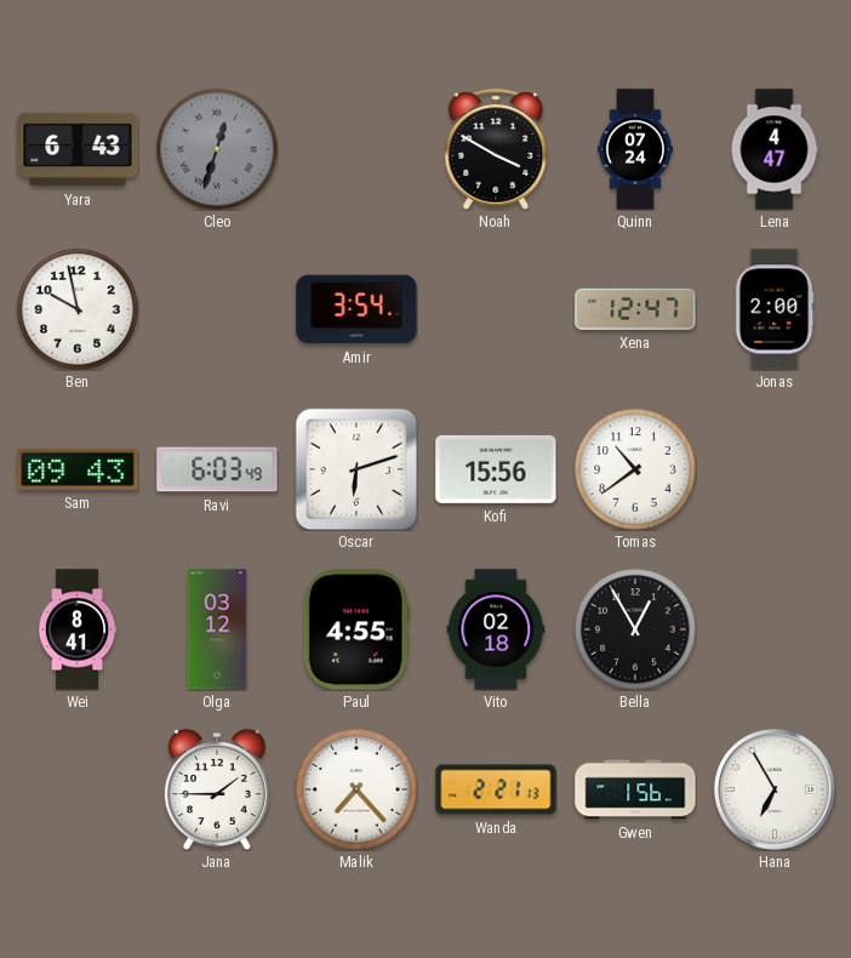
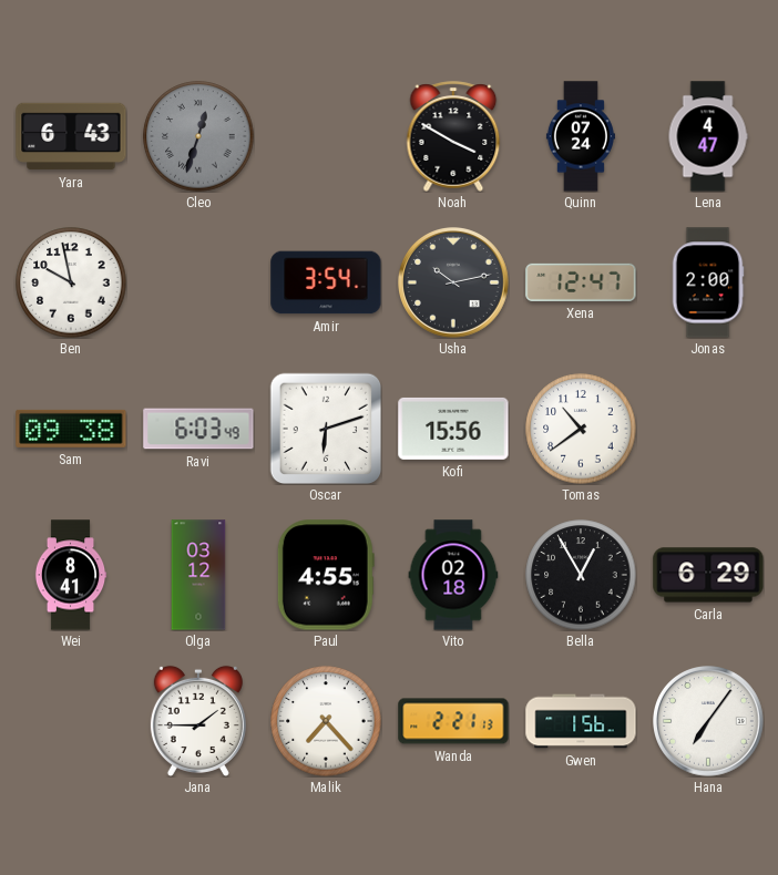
Usha: none -> 10:13
Sam: 09:43 -> 09:38
Carla: none -> 6:29
Hana: 6:55 -> 7:06
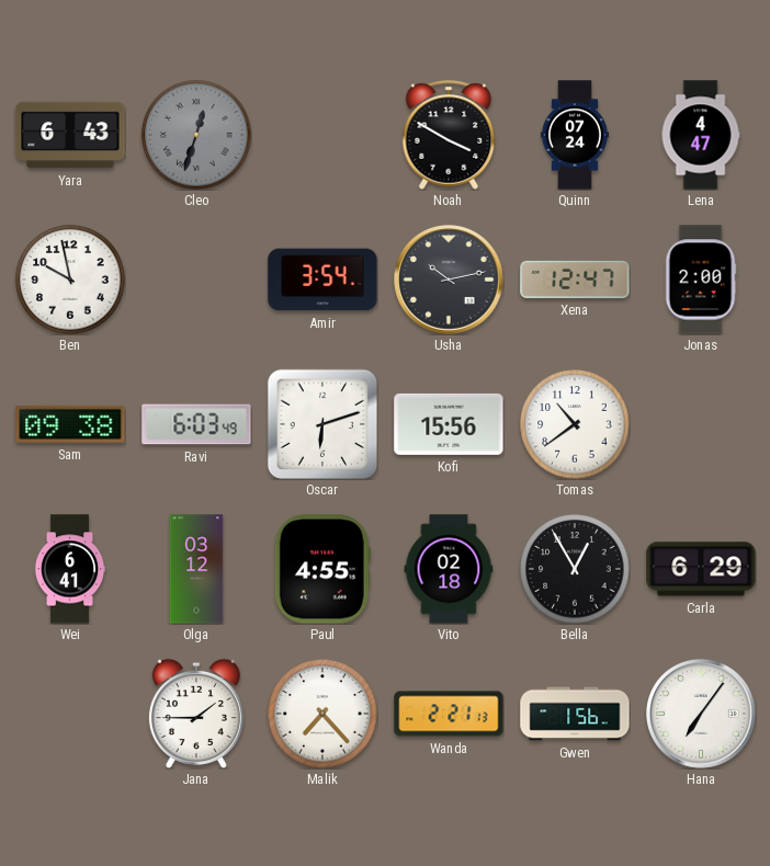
Wei: 8:41 -> 6:41
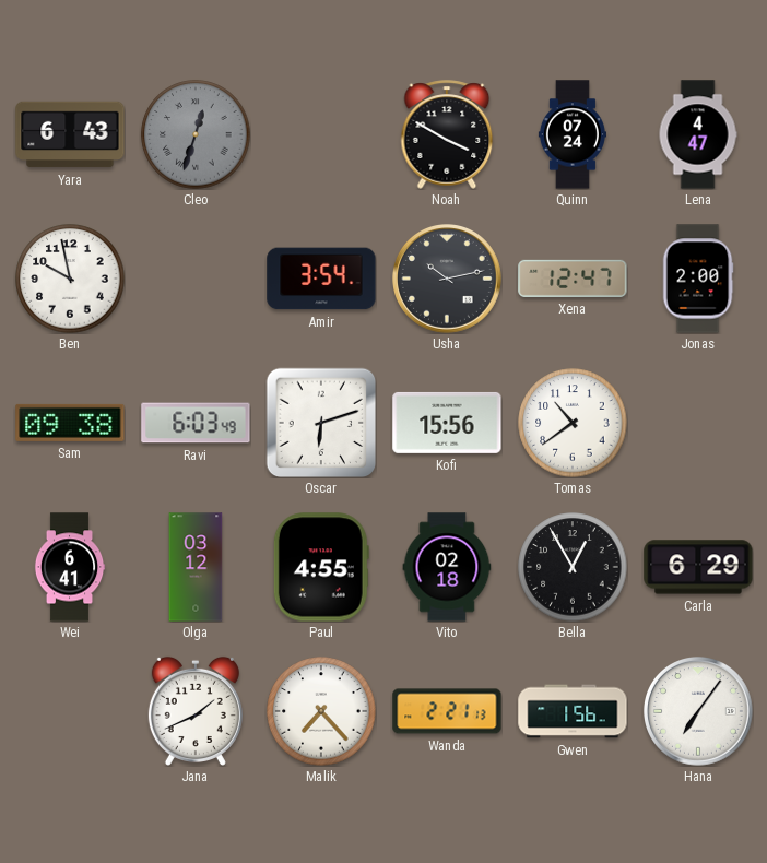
Jana: 1:45 -> 1:41
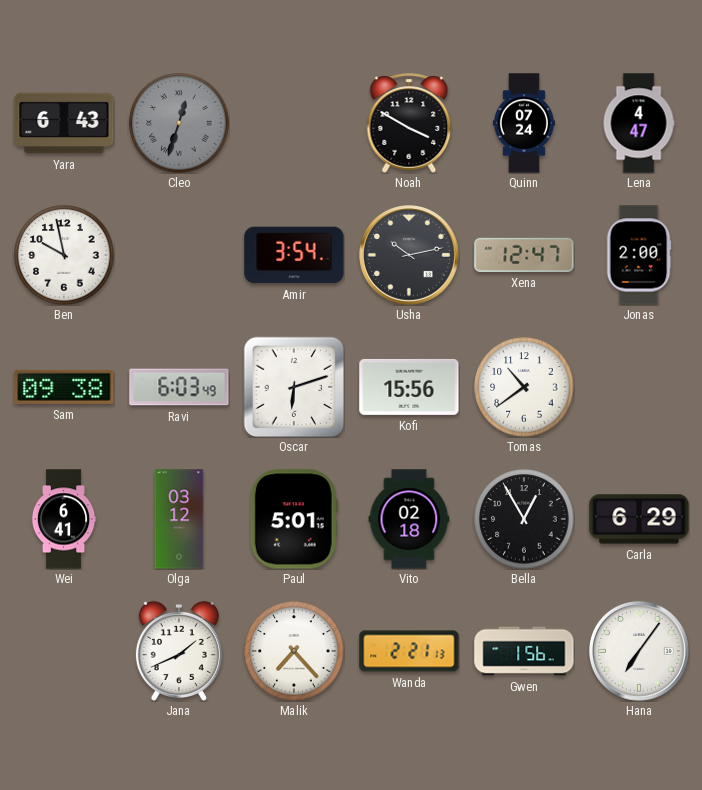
Paul: 4:55 -> 5:01
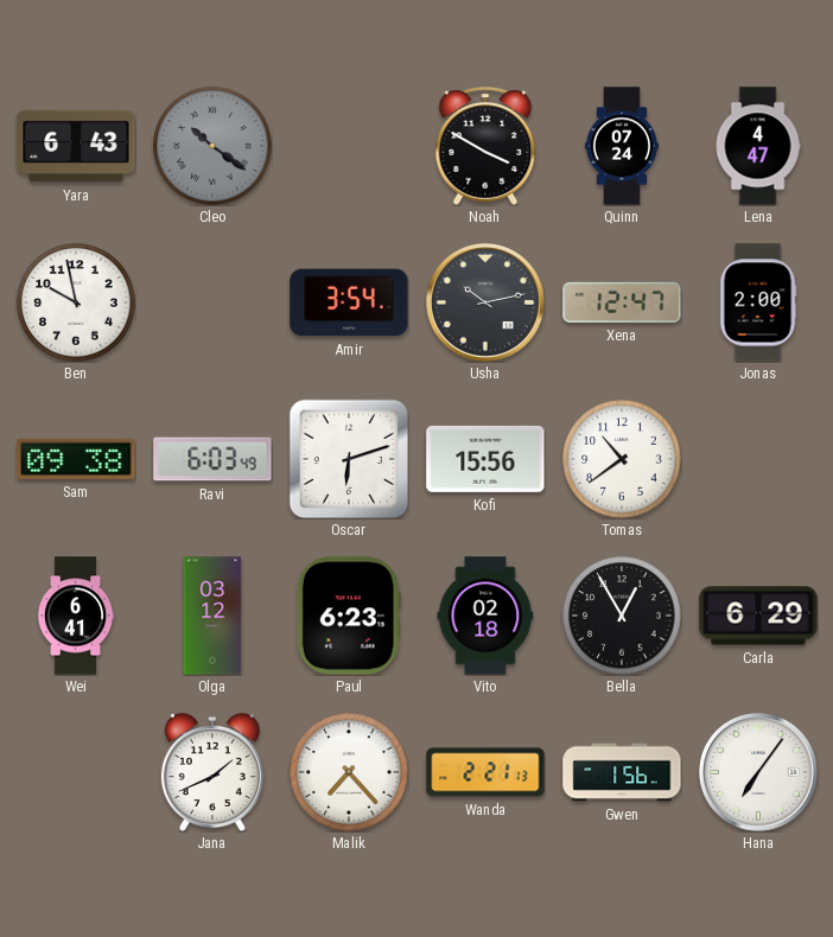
Cleo: 12:33 -> 10:21
Paul: 5:01 -> 6:23
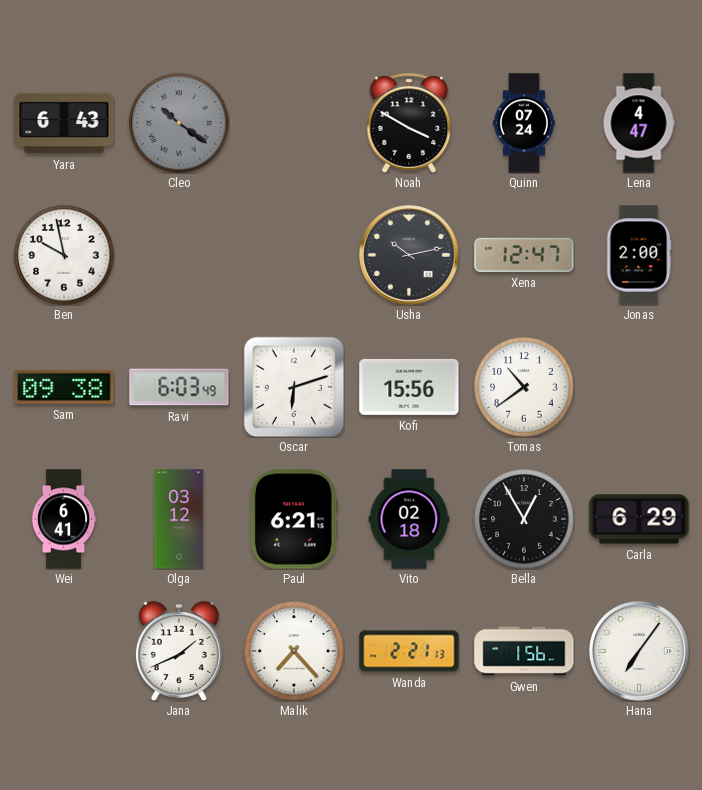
Amir: 3:54 -> none
Paul: 6:23 -> 6:21
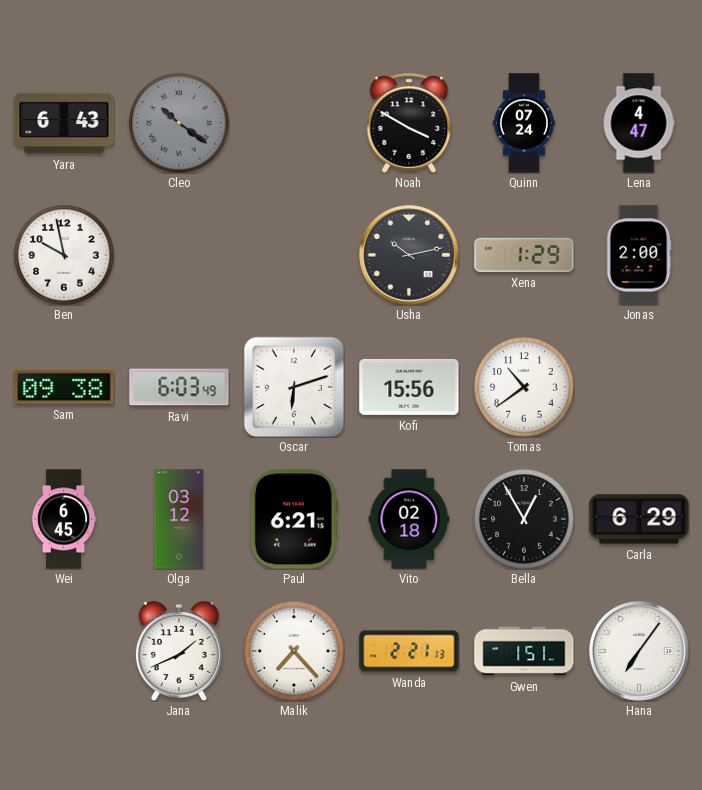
Xena: 12:47 -> 1:29
Wei: 6:41 -> 6:45
Gwen: 1:56 -> 1:51
